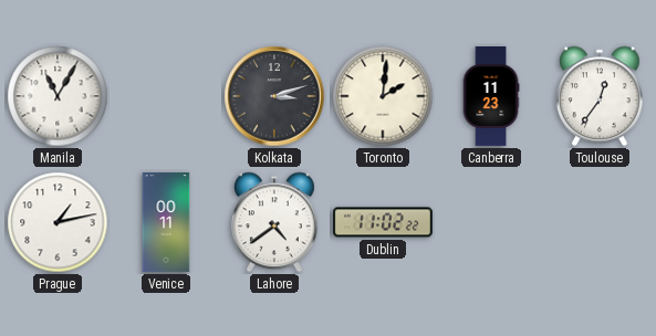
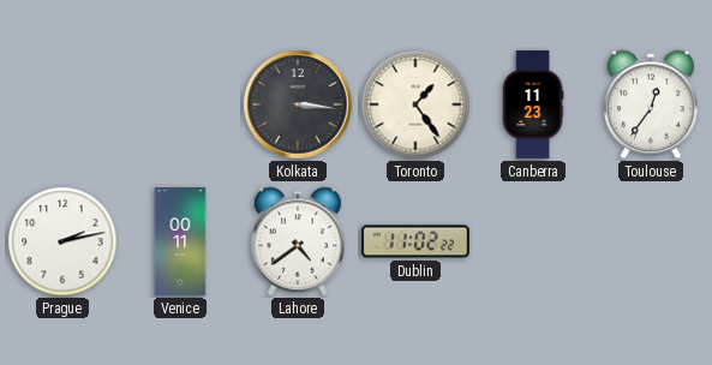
Manila: 11:05 -> none
Kolkata: 3:12 -> 3:16
Toronto: 2:01 -> 1:24
Prague: 1:13 -> 2:13
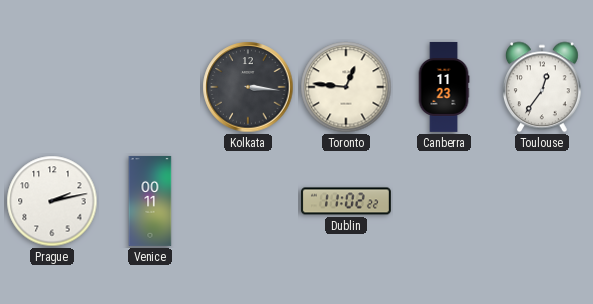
Toronto: 1:24 -> 12:46
Lahore: 4:39 -> none
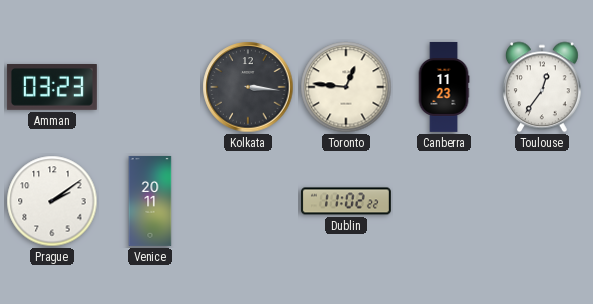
Amman: none -> 03:23
Prague: 2:13 -> 2:09
Venice: 00:11 -> 20:11
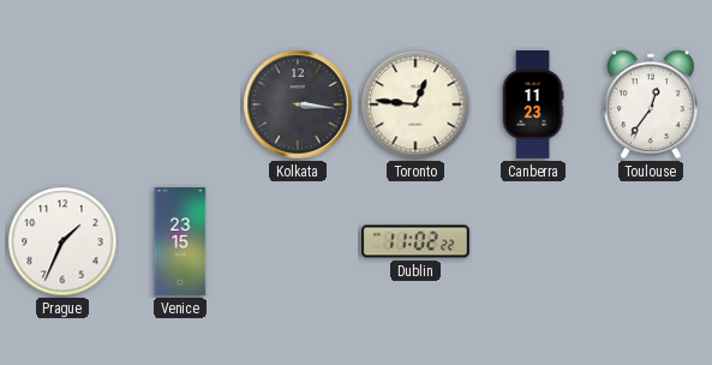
Amman: 03:23 -> none
Prague: 2:09 -> 1:34
Venice: 20:11 -> 23:15
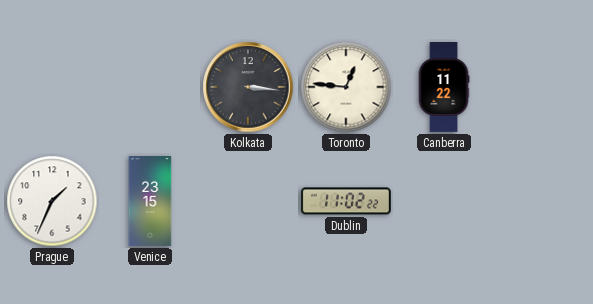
Canberra: 11:23 -> 11:22
Toulouse: 12:36 -> none
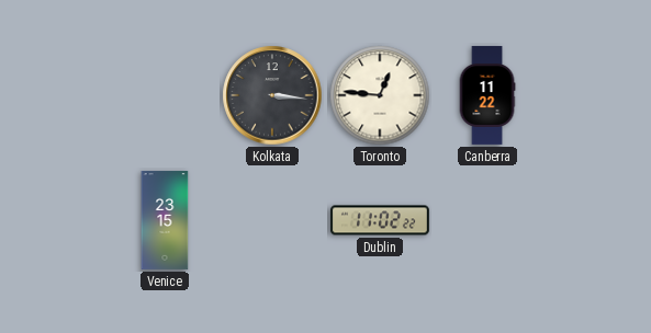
Prague: 1:34 -> none
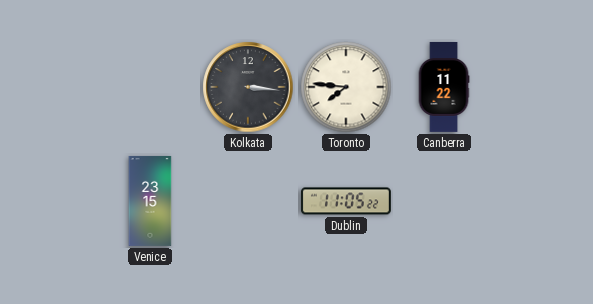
Toronto: 12:46 -> 7:46
Dublin: 11:02 -> 11:05
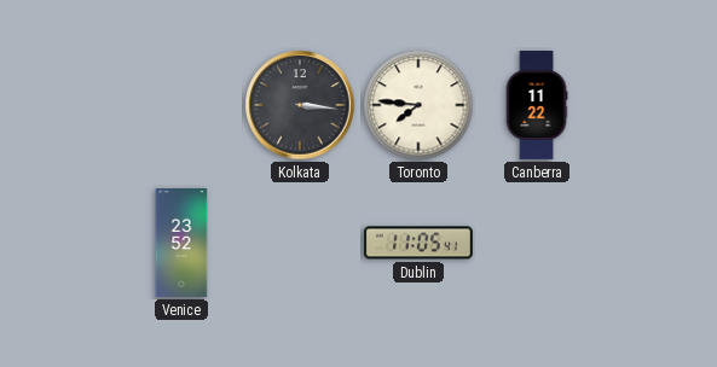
Venice: 23:15 -> 23:52
Dublin: 11:05:22 -> 11:05:41
